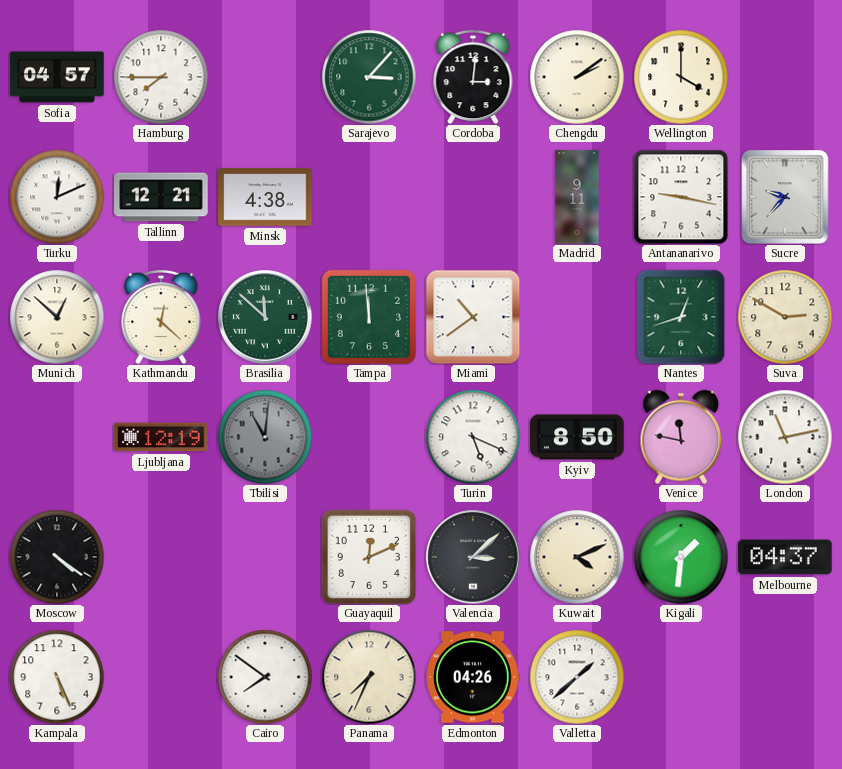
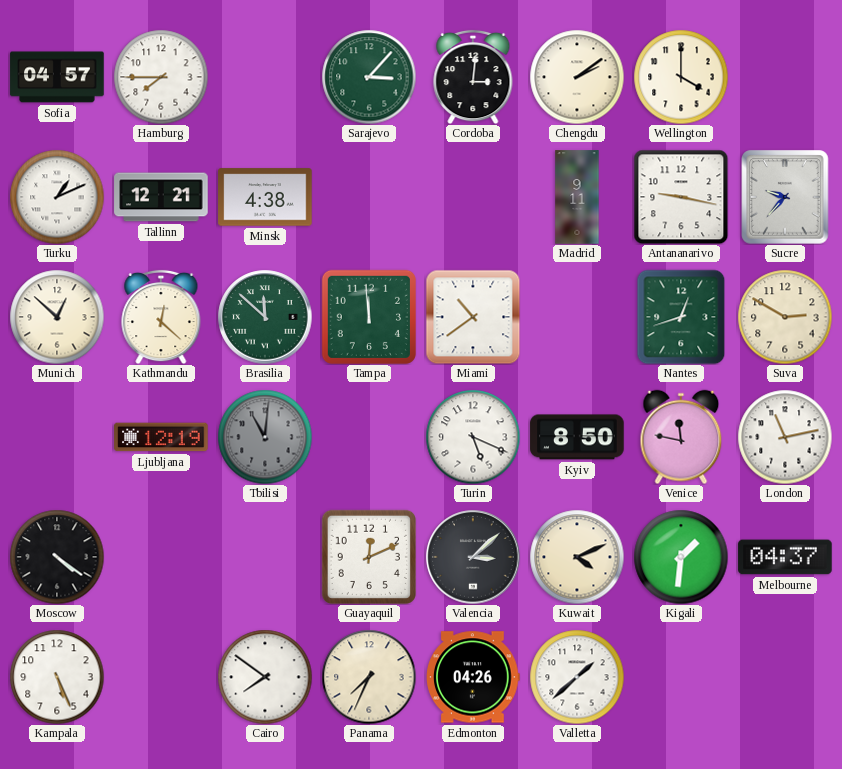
Turku: 12:11 -> 1:11
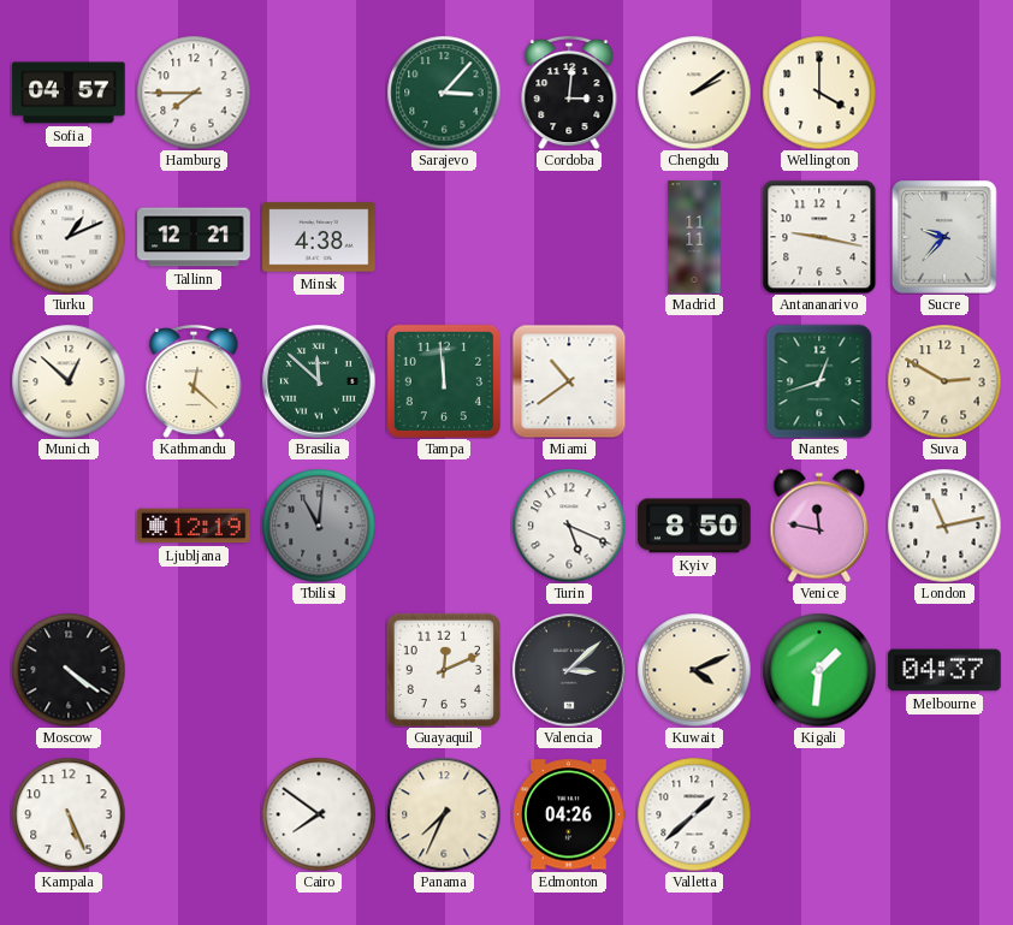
Madrid: 9:11 -> 11:11
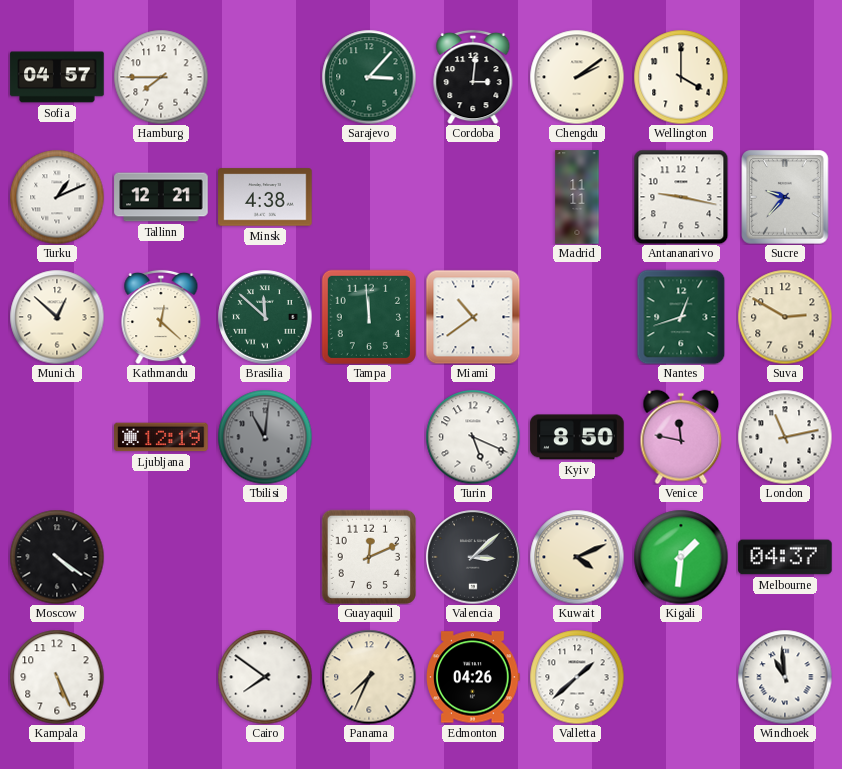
Windhoek: none -> 10:59
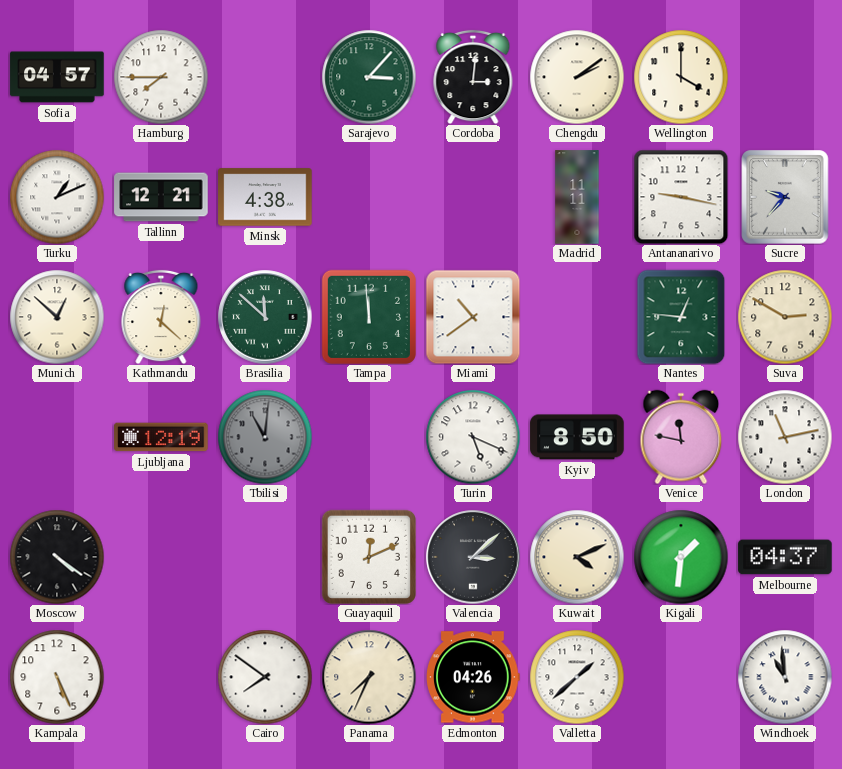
Nantes: 12:42 -> 12:46
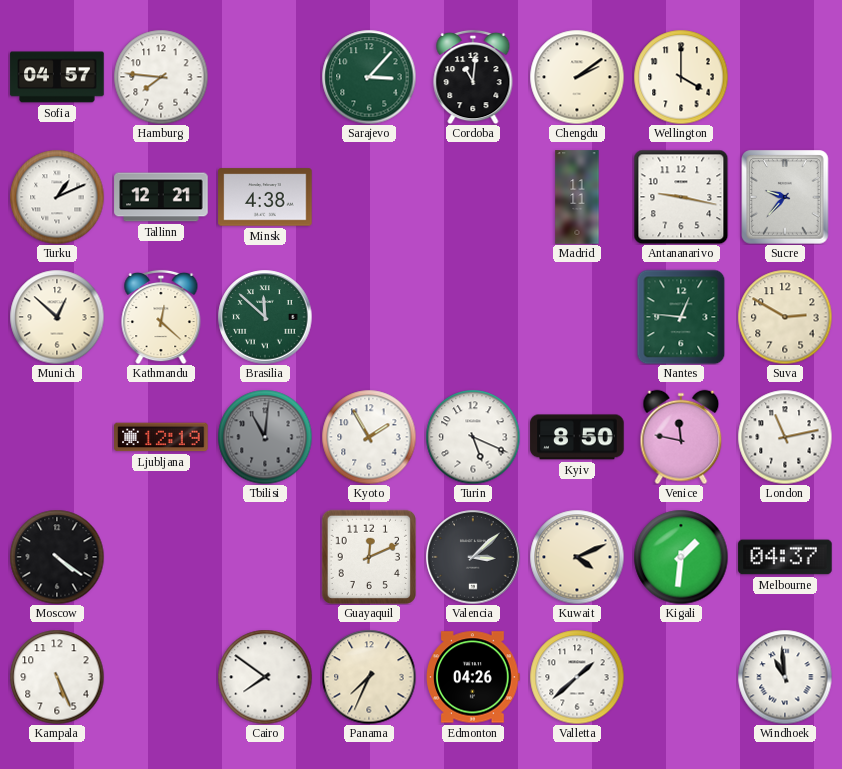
Hamburg: 7:45 -> 7:46
Cordoba: 3:01 -> 11:01
Tampa: 11:59 -> none
Miami: 10:39 -> none
Kyoto: none -> 1:55
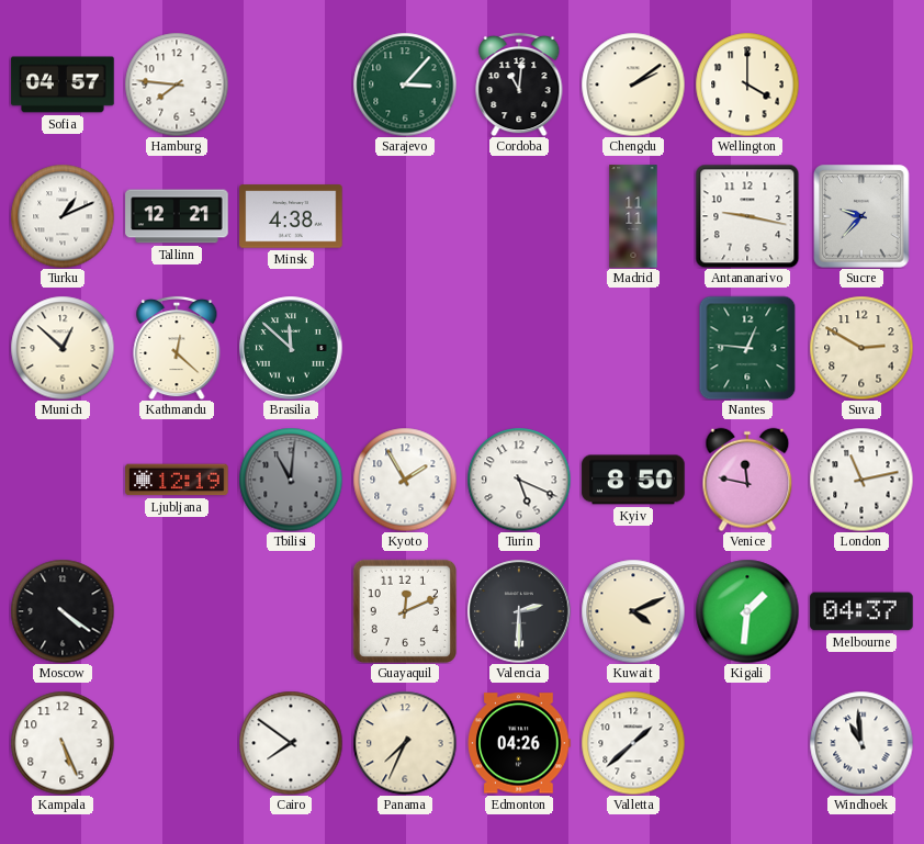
Valencia: 3:08 -> 2:30
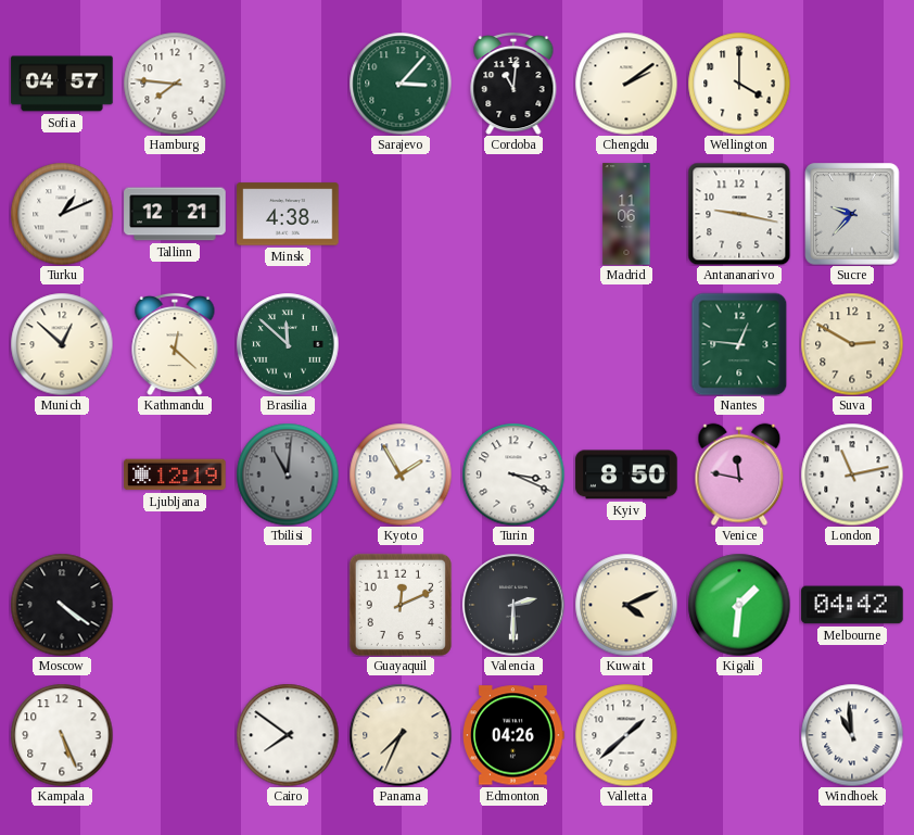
Madrid: 11:11 -> 11:06
Turin: 5:19 -> 3:19
Melbourne: 04:37 -> 04:42
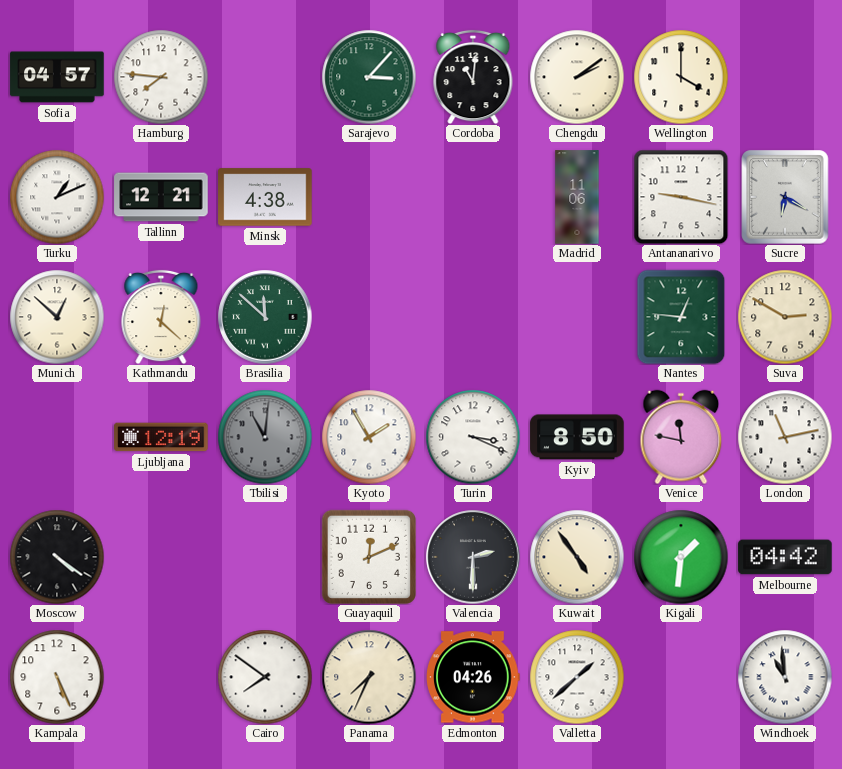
Sucre: 9:37 -> 6:20
Kuwait: 4:11 -> 4:54
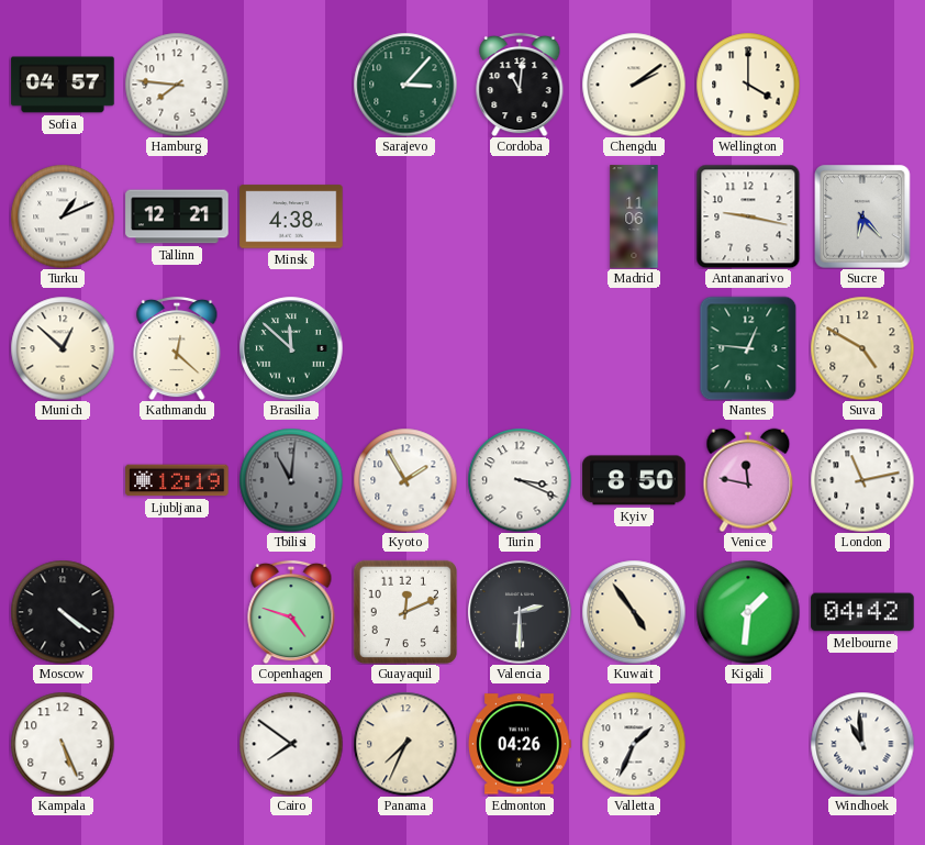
Sucre: 6:20 -> 6:23
Suva: 2:50 -> 4:50
Copenhagen: none -> 4:48
Valletta: 1:38 -> 1:34
